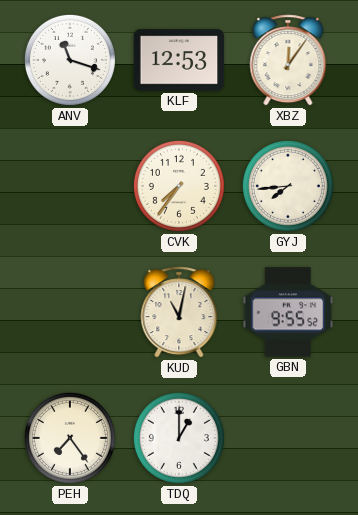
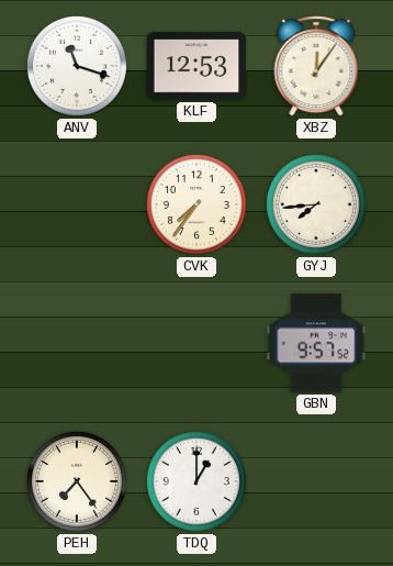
KUD: 11:02 -> none
GBN: 9:55 -> 9:57
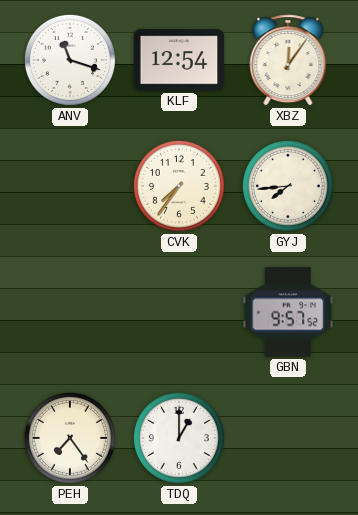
KLF: 12:53 -> 12:54
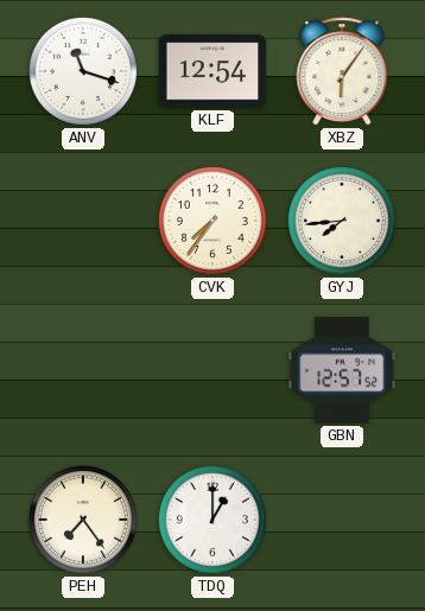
XBZ: 12:06 -> 6:06
GBN: 9:57 -> 12:57
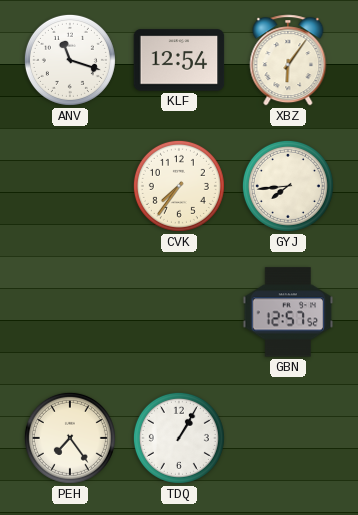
TDQ: 1:00 -> 1:05
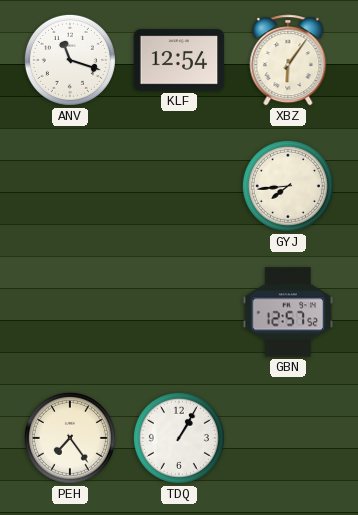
CVK: 7:36 -> none
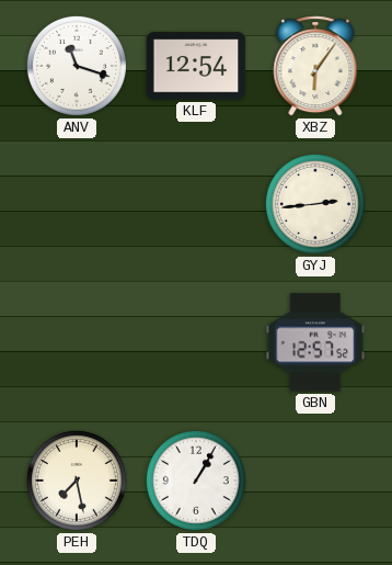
GYJ: 7:44 -> 2:44
PEH: 7:24 -> 7:28
